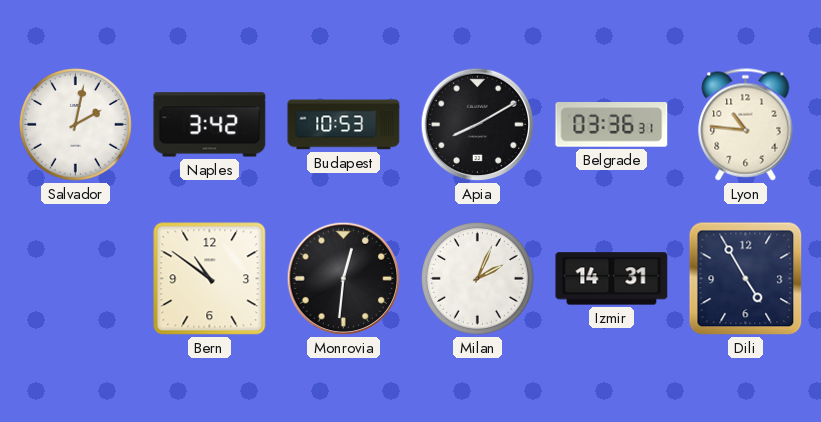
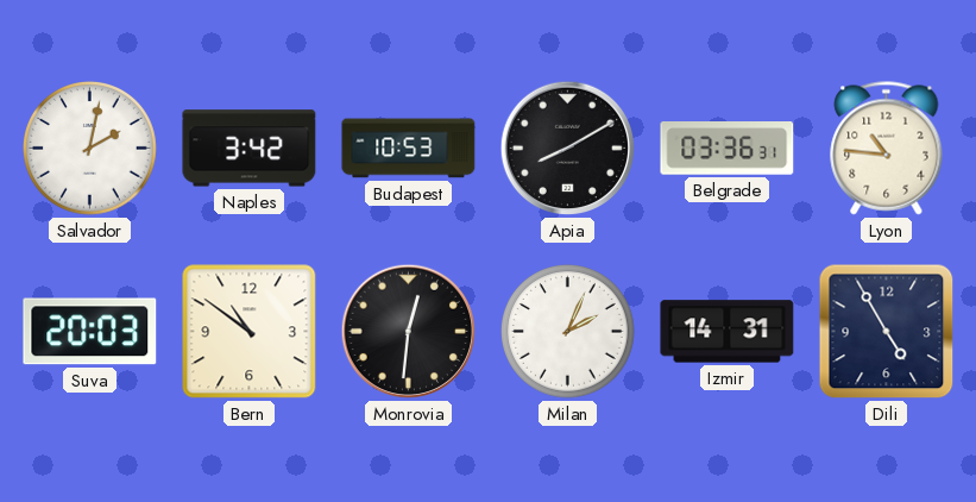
Suva: none -> 20:03
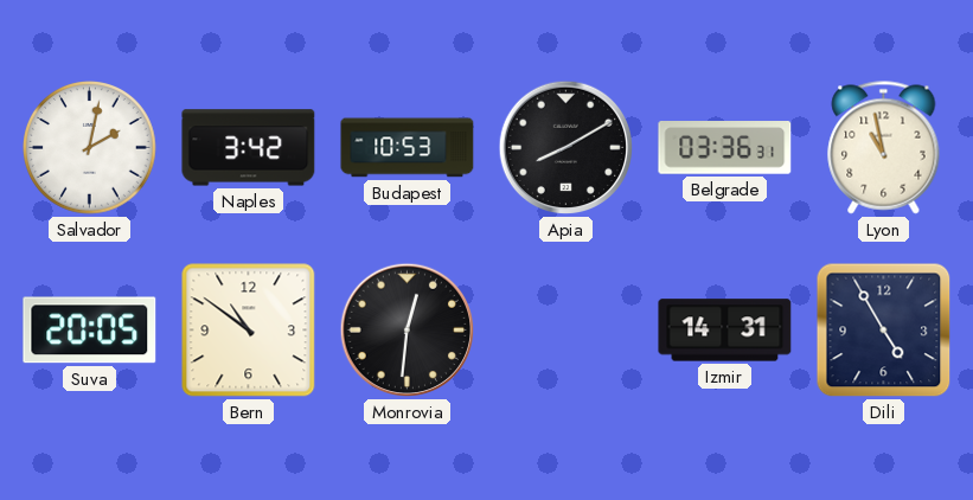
Lyon: 10:46 -> 10:58
Suva: 20:03 -> 20:05
Milan: 2:04 -> none
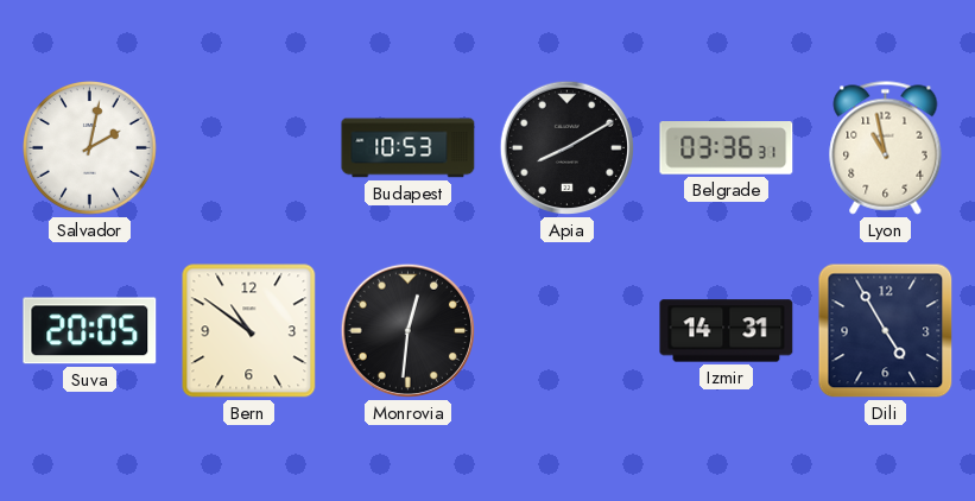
Naples: 3:42 -> none
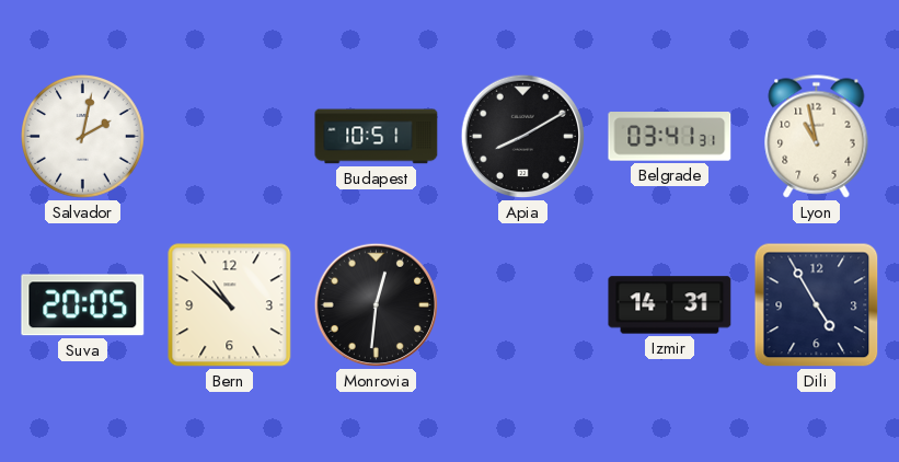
Budapest: 10:53 -> 10:51
Belgrade: 03:36 -> 03:41
Bern: 10:51 -> 10:52
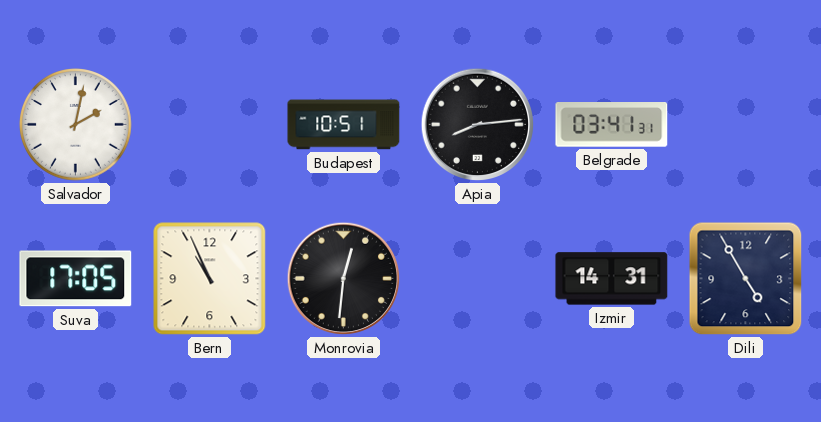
Apia: 8:10 -> 8:14
Lyon: 10:58 -> none
Suva: 20:05 -> 17:05
Bern: 10:52 -> 10:56
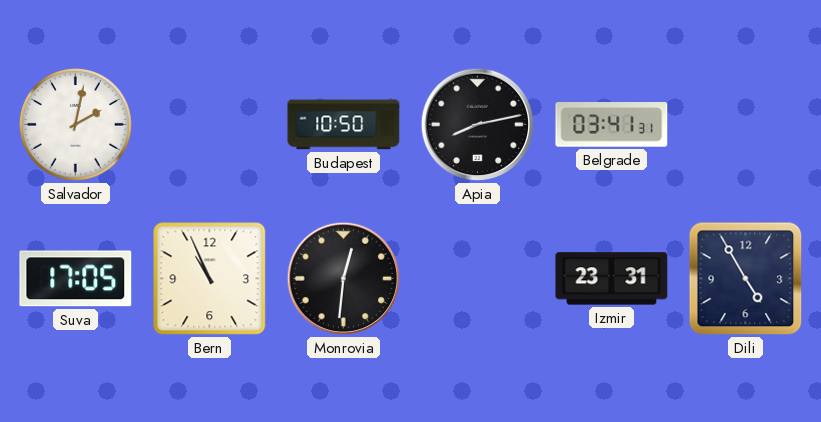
Budapest: 10:51 -> 10:50
Apia: 8:14 -> 8:13
Izmir: 14:31 -> 23:31
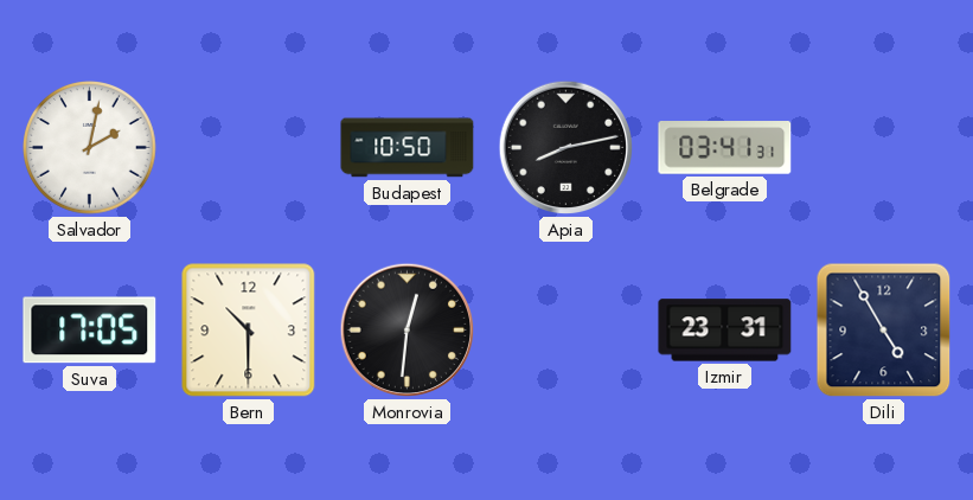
Bern: 10:56 -> 10:30
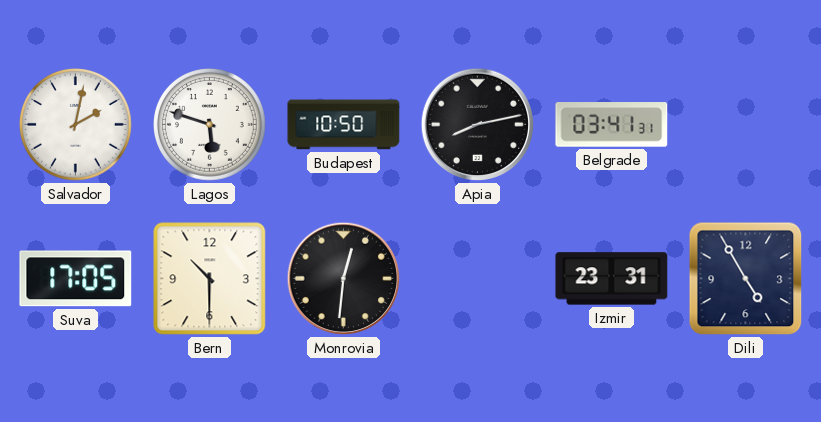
Lagos: none -> 5:48
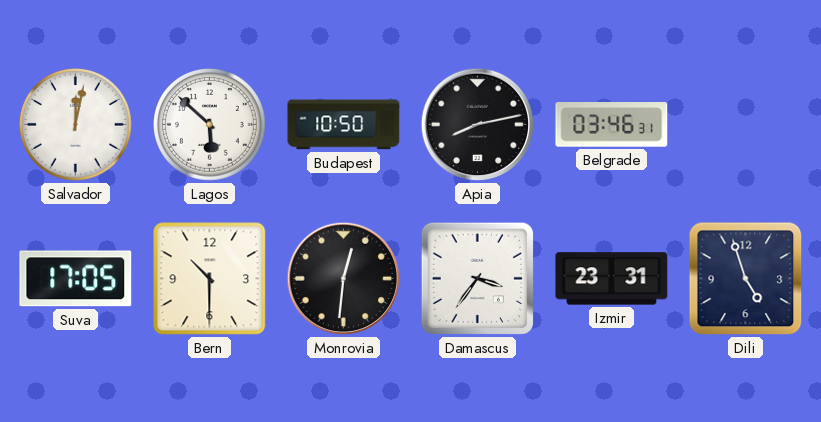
Salvador: 2:02 -> 12:02
Lagos: 5:48 -> 5:52
Belgrade: 03:41 -> 03:46
Damascus: none -> 3:36
Dili: 4:55 -> 4:57
